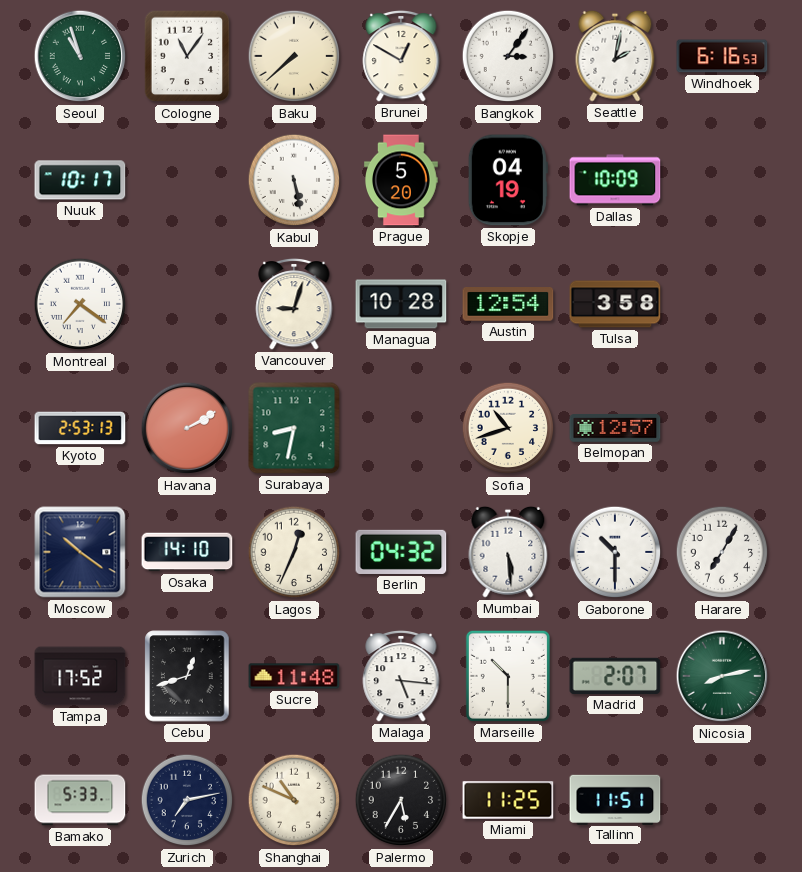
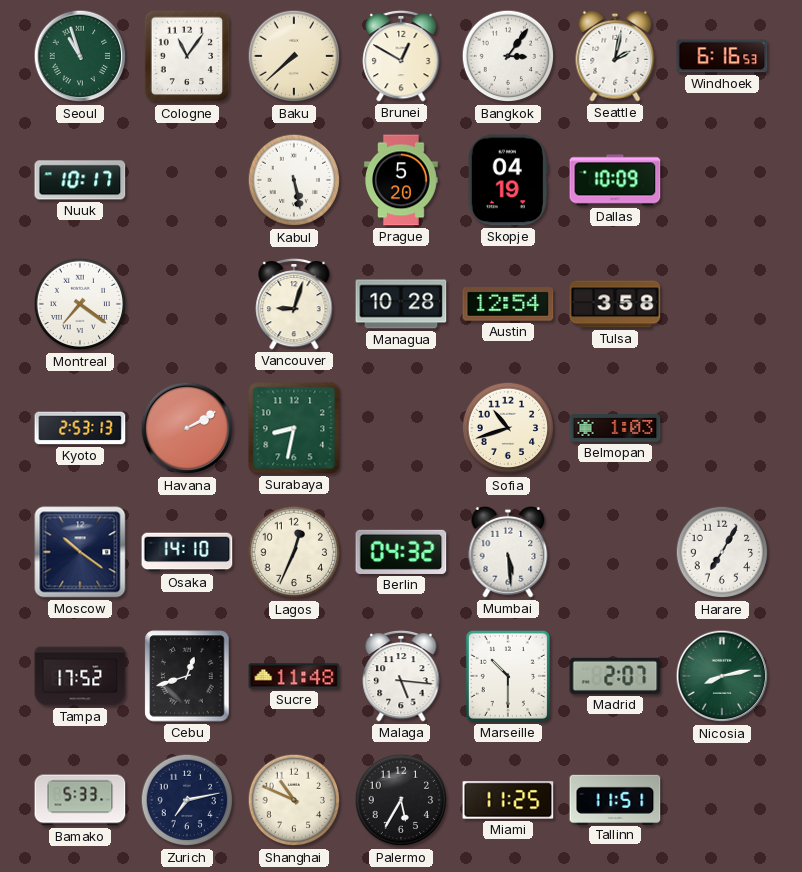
Belmopan: 12:57 -> 1:03
Gaborone: 10:30 -> none
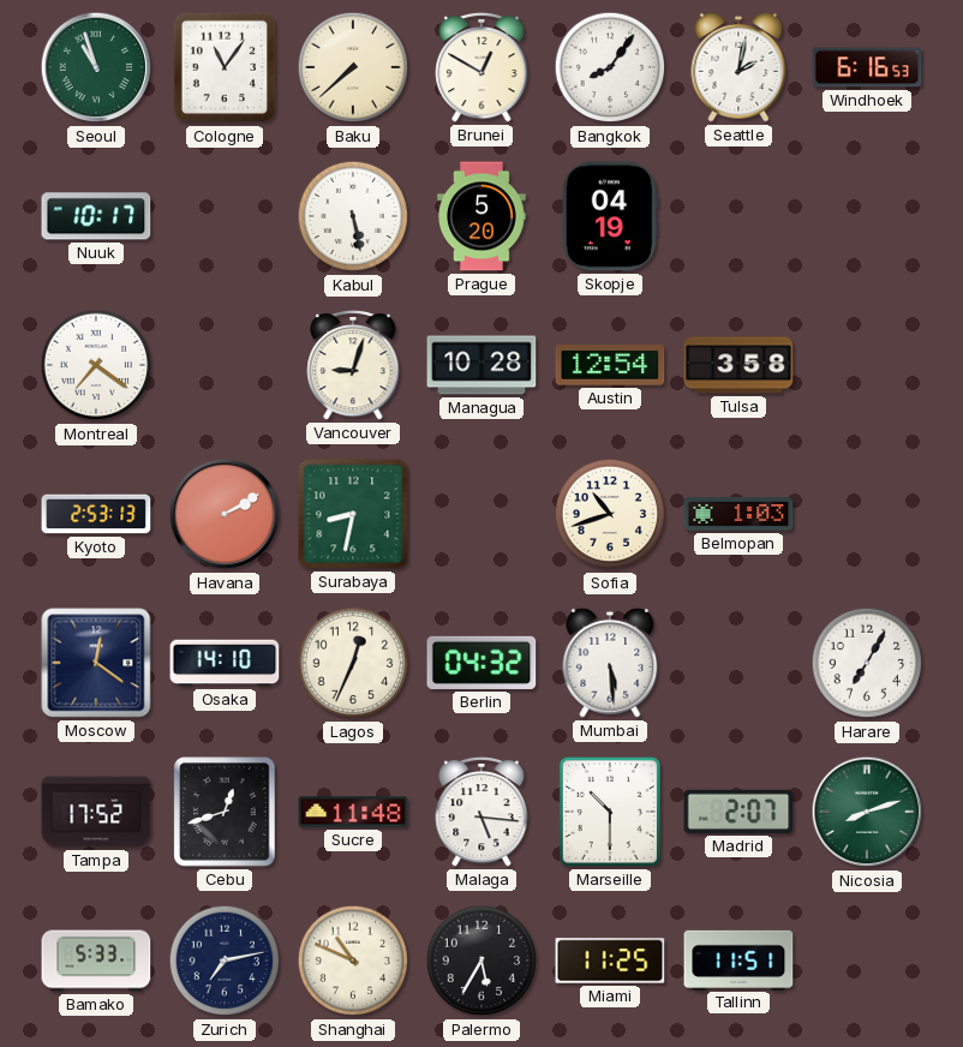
Bangkok: 3:06 -> 8:06
Dallas: 10:09 -> none
Moscow: 10:21 -> 12:21
Nicosia: 8:13 -> 8:12
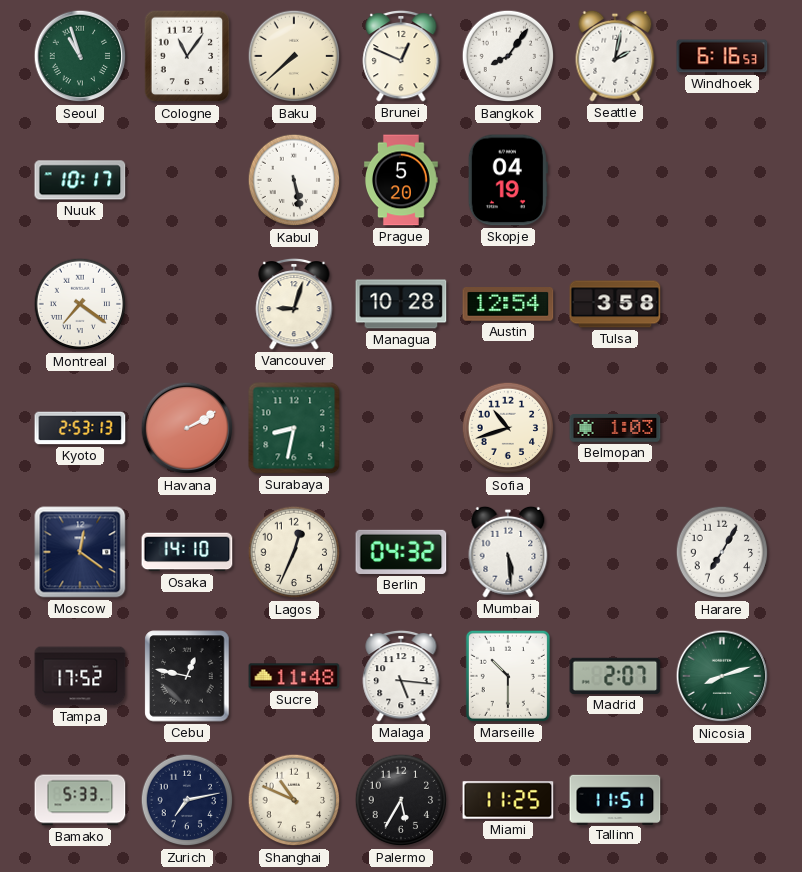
Brunei: 12:50 -> 12:49
Cebu: 12:42 -> 12:47
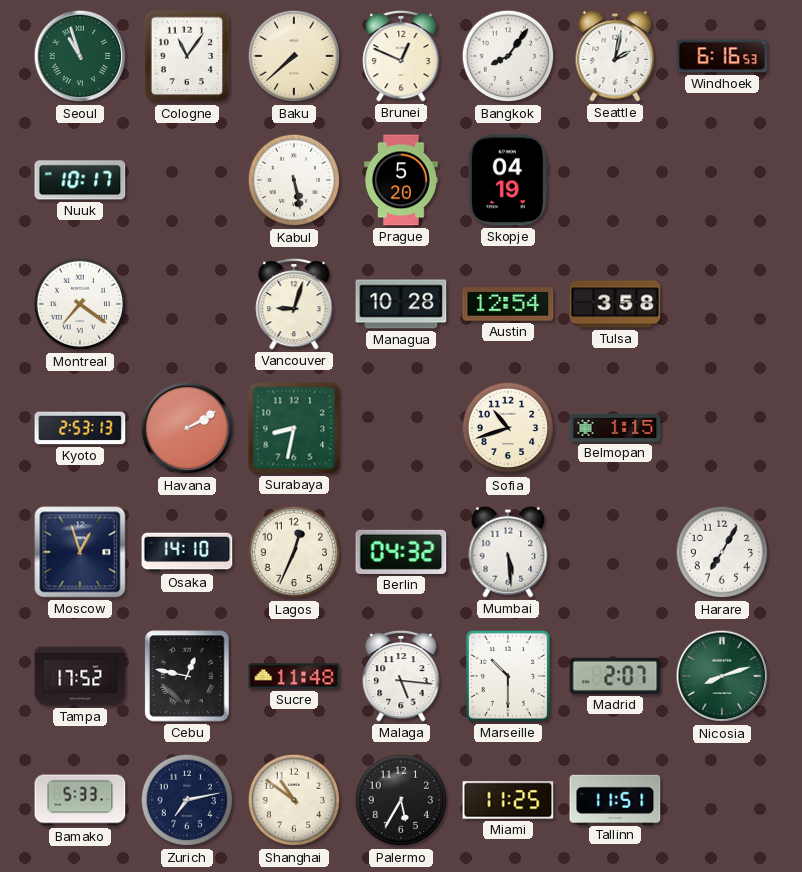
Belmopan: 1:03 -> 1:15
Moscow: 12:21 -> 12:57
Shanghai: 10:49 -> 10:51
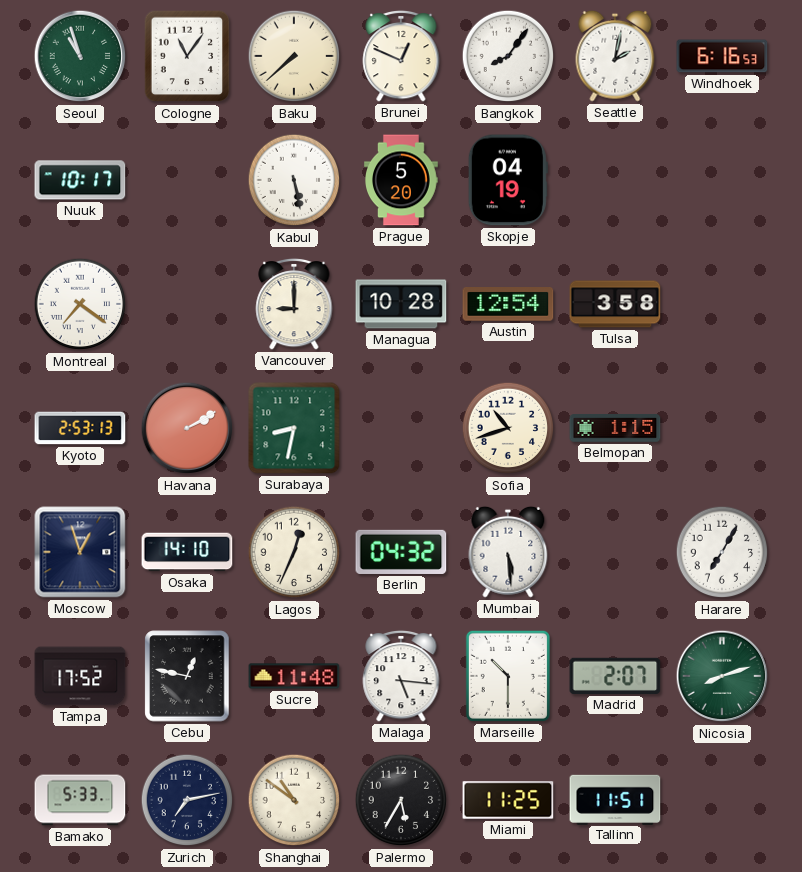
Vancouver: 9:03 -> 9:00
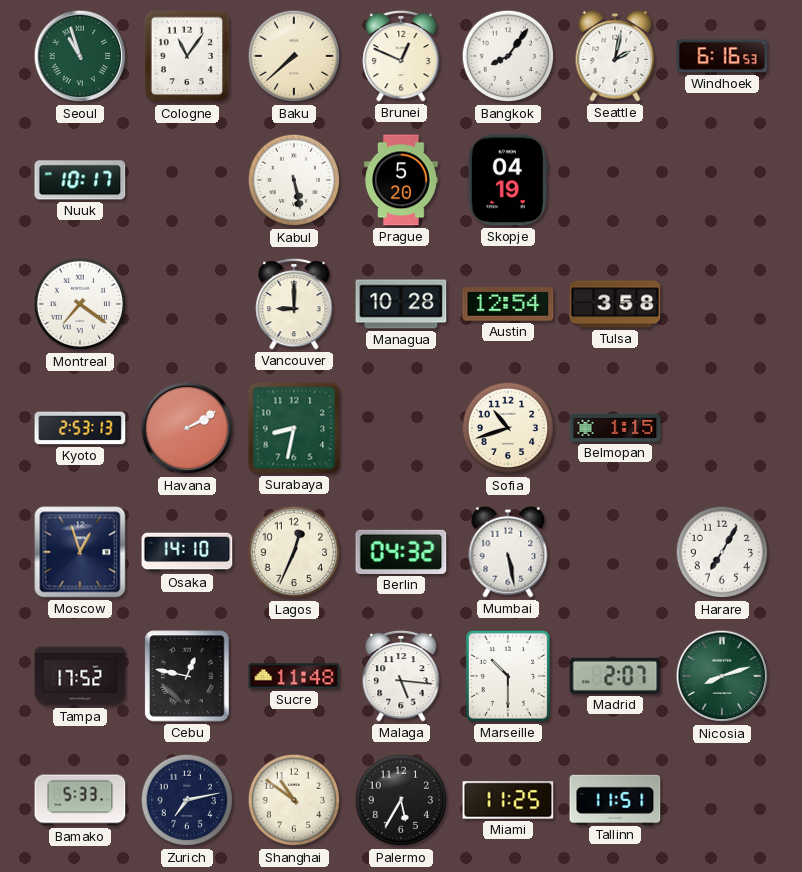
Mumbai: 5:29 -> 5:28
